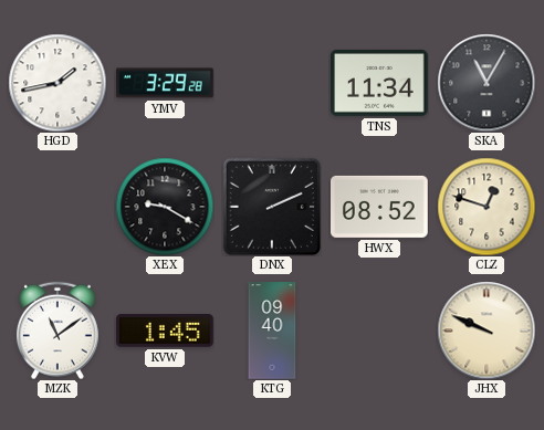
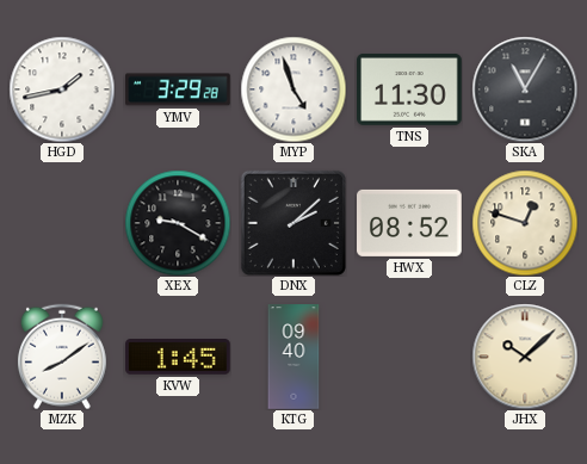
MYP: none -> 4:57
TNS: 11:34 -> 11:30
DNX: 2:11 -> 2:08
MZK: 11:09 -> 8:09
JHX: 9:49 -> 10:08
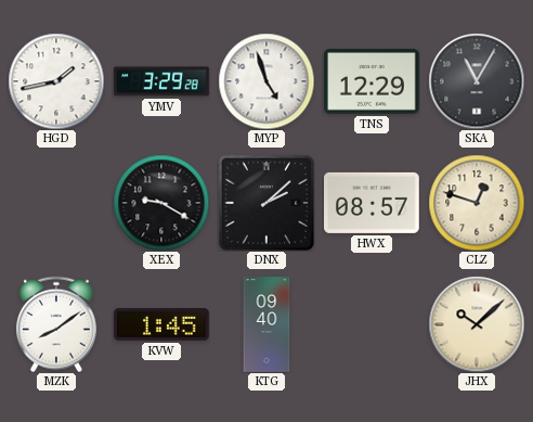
TNS: 11:30 -> 12:29
HWX: 08:52 -> 08:57
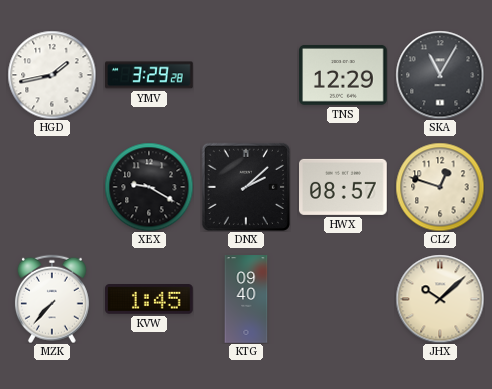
MYP: 4:57 -> none
MZK: 8:09 -> 7:37
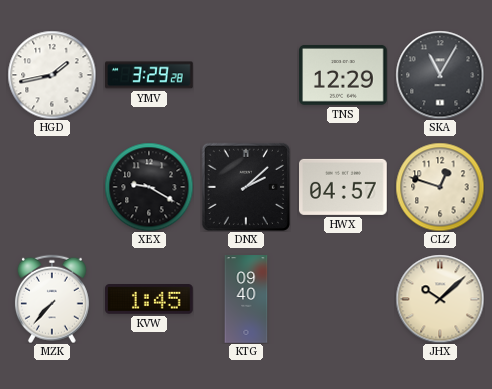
HWX: 08:57 -> 04:57
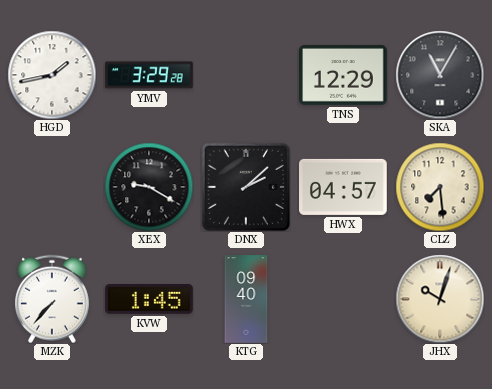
CLZ: 12:48 -> 7:29
JHX: 10:08 -> 10:03
